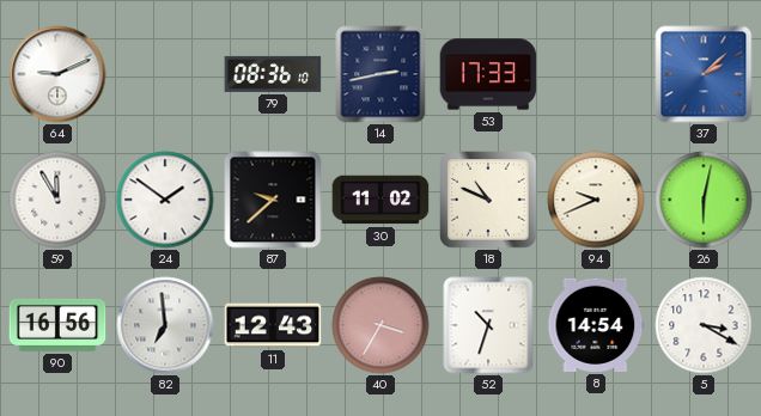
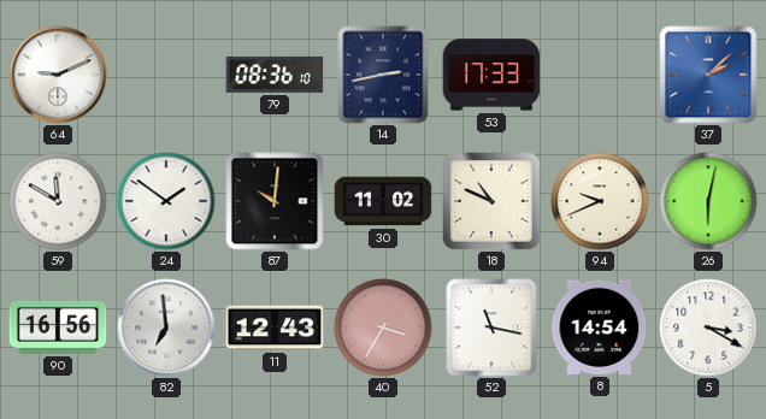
59: 11:55 -> 11:50
87: 9:38 -> 10:01
52: 10:33 -> 11:17
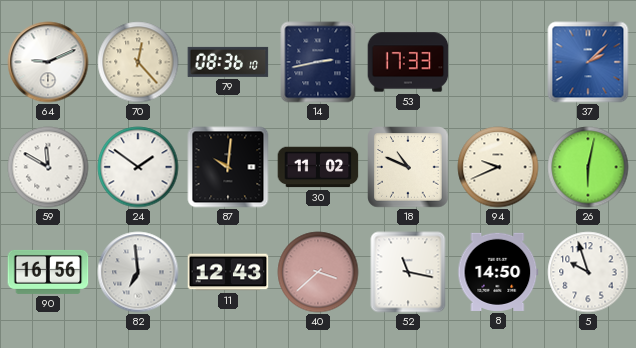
70: none -> 12:23
40: 3:35 -> 3:38
8: 14:54 -> 14:50
5: 3:20 -> 9:57
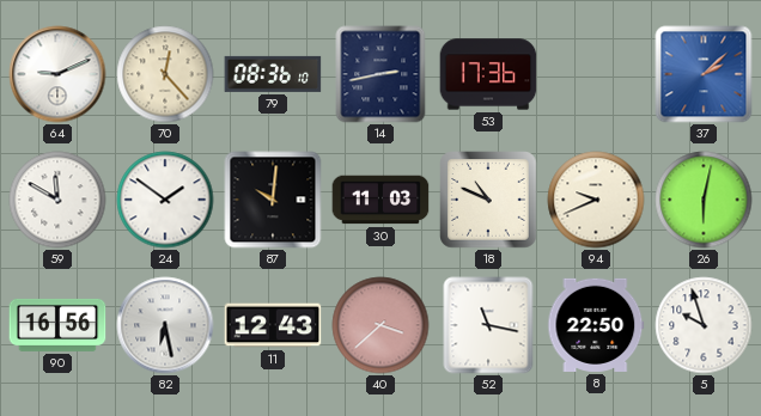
53: 17:33 -> 17:36
30: 11:02 -> 11:03
82: 6:59 -> 6:28
8: 14:50 -> 22:50
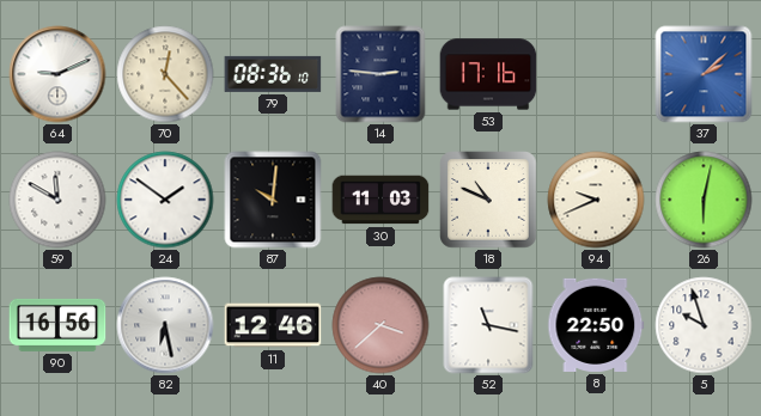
14: 2:43 -> 2:46
53: 17:36 -> 17:16
11: 12:43 -> 12:46
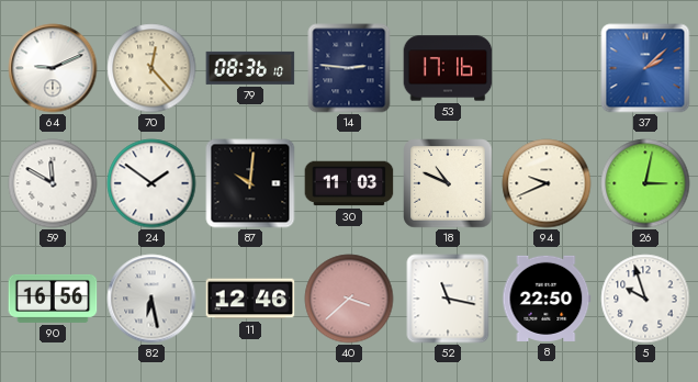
26: 6:02 -> 3:02
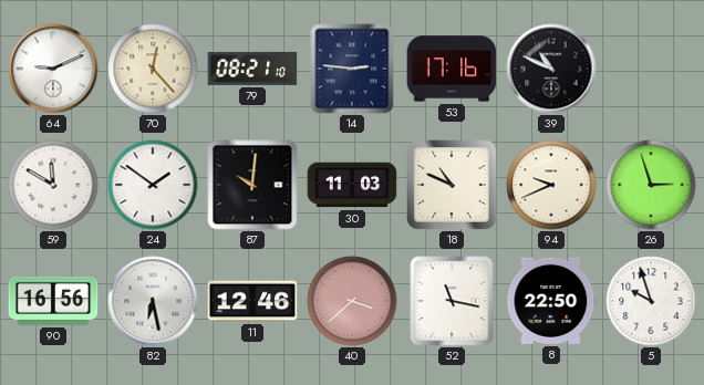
79: 08:36 -> 08:21
39: none -> 10:49
37: 2:08 -> none
26: 3:02 -> 2:57
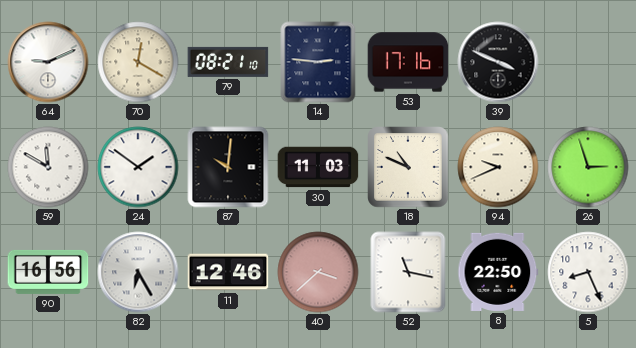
70: 12:23 -> 12:20
39: 10:49 -> 3:49
82: 6:28 -> 6:25
5: 9:57 -> 8:26
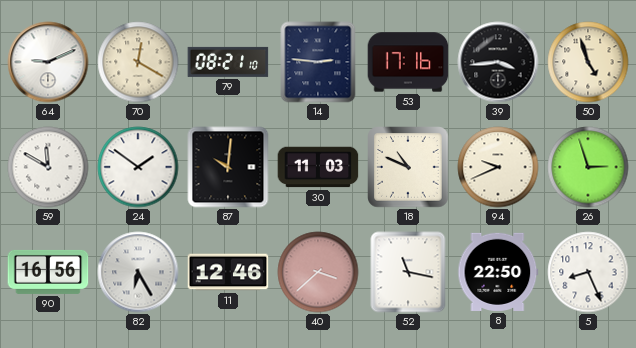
39: 3:49 -> 3:44
50: none -> 4:57
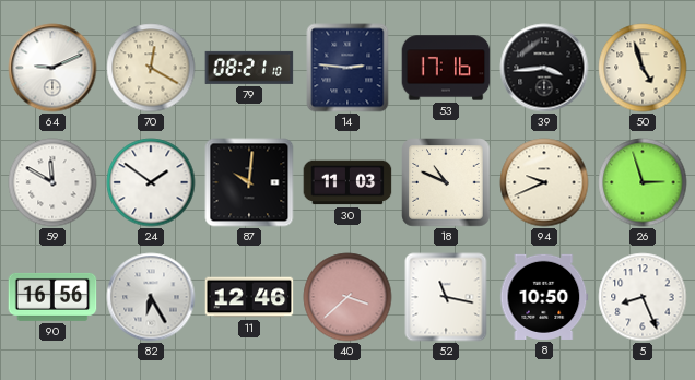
8: 22:50 -> 10:50
